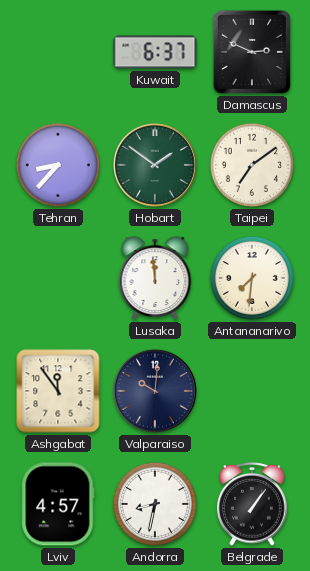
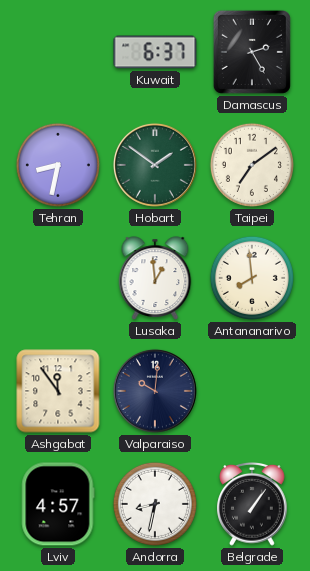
Damascus: 2:49 -> 2:25
Tehran: 8:37 -> 8:32
Lusaka: 11:59 -> 12:59
Antananarivo: 7:31 -> 7:59
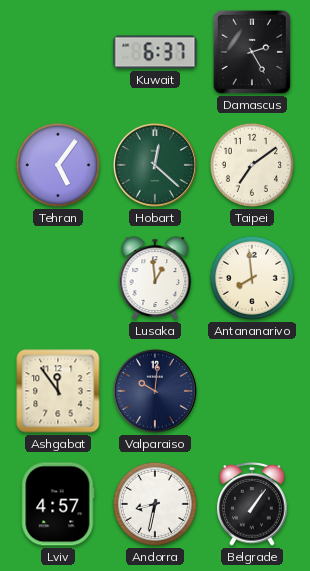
Tehran: 8:32 -> 5:06
Hobart: 1:51 -> 12:22
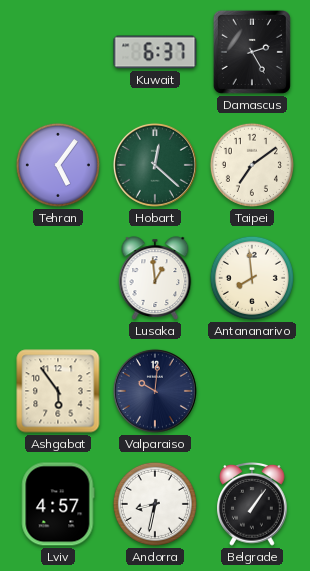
Ashgabat: 11:54 -> 5:54
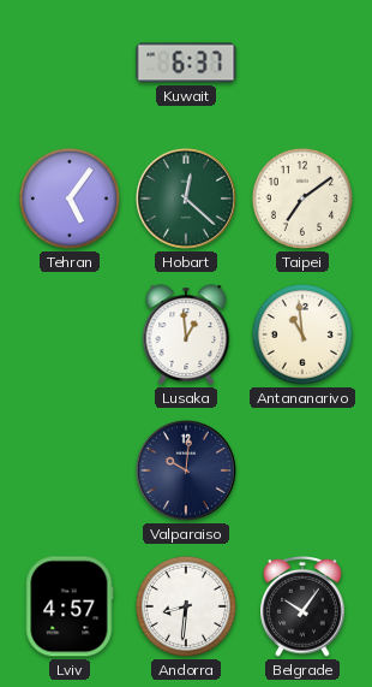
Damascus: 2:25 -> none
Antananarivo: 7:59 -> 10:59
Ashgabat: 5:54 -> none
Andorra: 8:32 -> 8:31
Belgrade: 1:06 -> 10:06
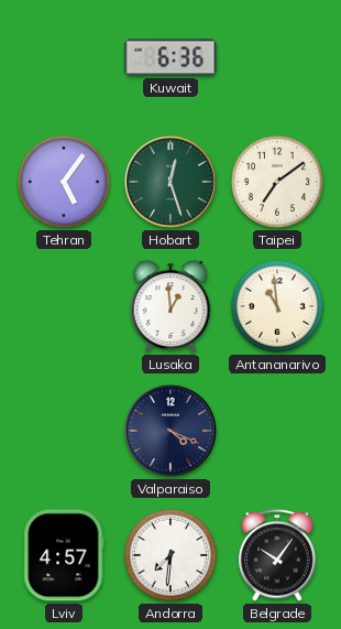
Kuwait: 6:37 -> 6:36
Hobart: 12:22 -> 12:27
Valparaiso: 10:01 -> 4:19
Andorra: 8:31 -> 7:31
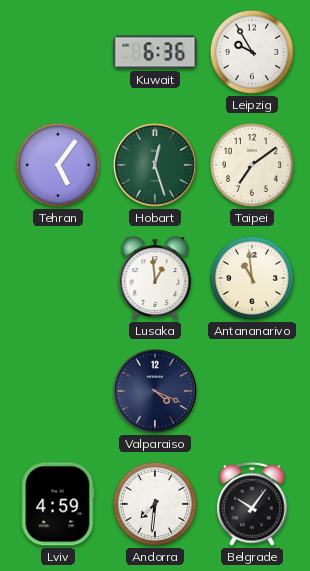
Leipzig: none -> 9:55
Lviv: 4:57 -> 4:59
